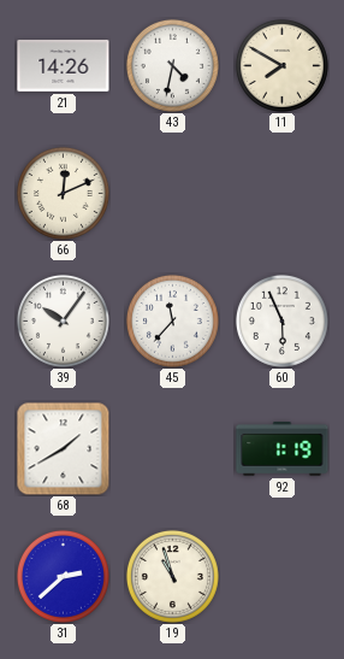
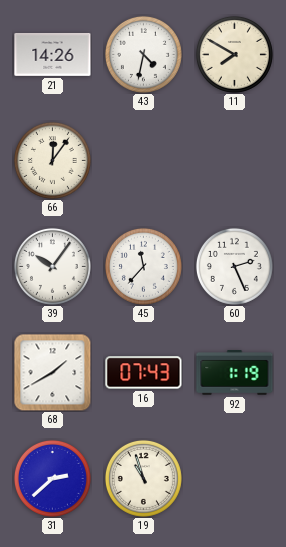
66: 12:11 -> 12:06
60: 5:56 -> 2:26
16: none -> 07:43
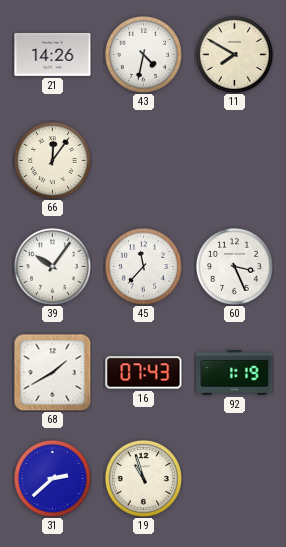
60: 2:26 -> 3:26
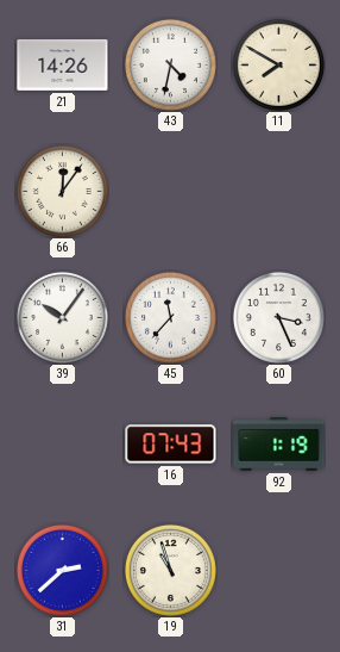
68: 1:40 -> none
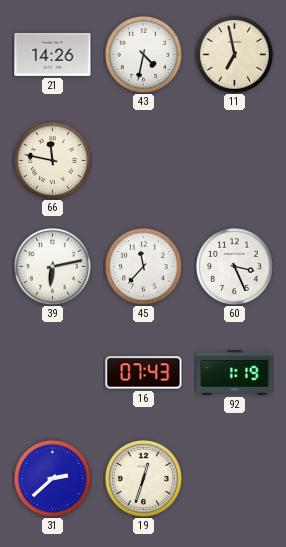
11: 7:50 -> 6:58
66: 12:06 -> 11:47
39: 10:06 -> 6:13
19: 10:57 -> 12:33
